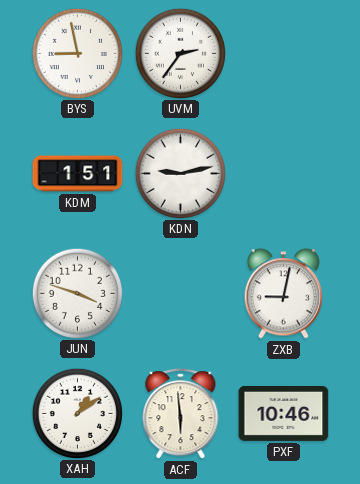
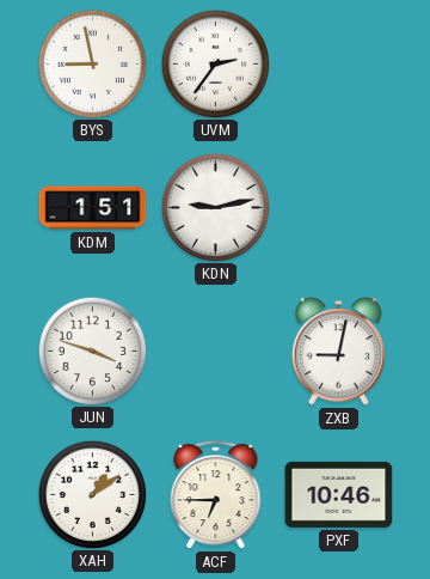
ACF: 5:59 -> 6:45
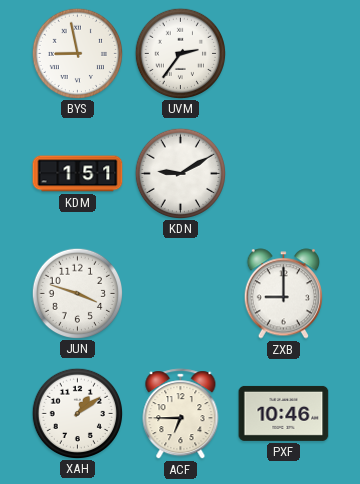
KDN: 9:13 -> 9:10
ZXB: 9:02 -> 9:00
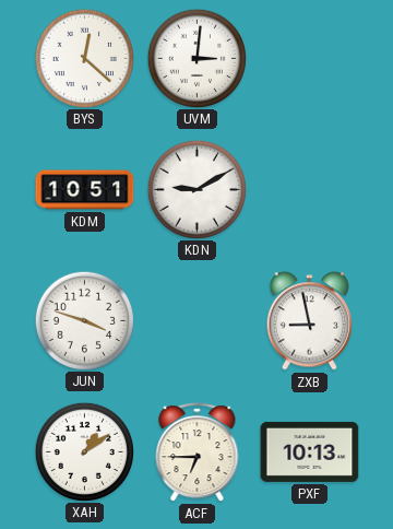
BYS: 8:58 -> 12:22
UVM: 2:36 -> 3:01
KDM: 1:51 -> 10:51
ZXB: 9:00 -> 8:58
PXF: 10:46 -> 10:13
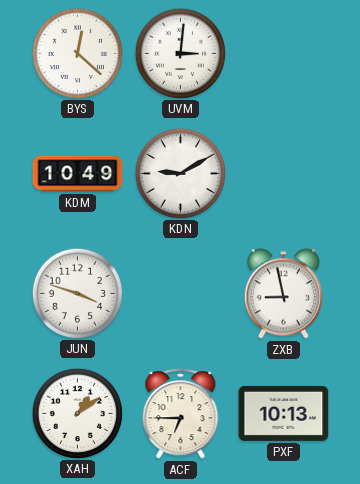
KDM: 10:51 -> 10:49
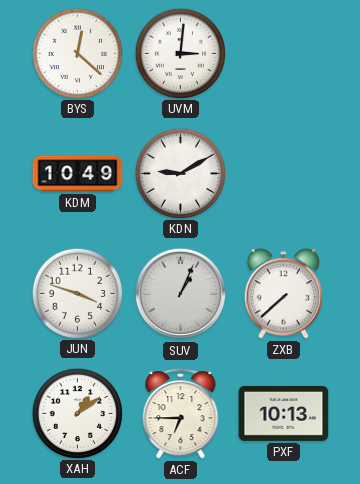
SUV: none -> 1:04
ZXB: 8:58 -> 7:38
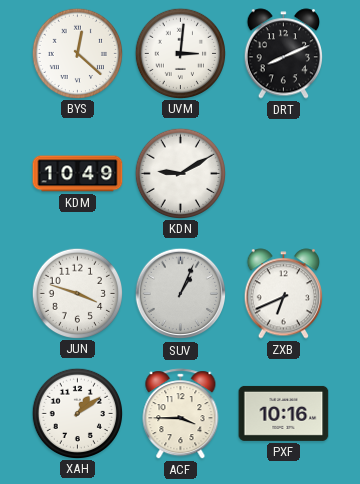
DRT: none -> 8:11
ZXB: 7:38 -> 6:41
ACF: 6:45 -> 3:45
PXF: 10:13 -> 10:16
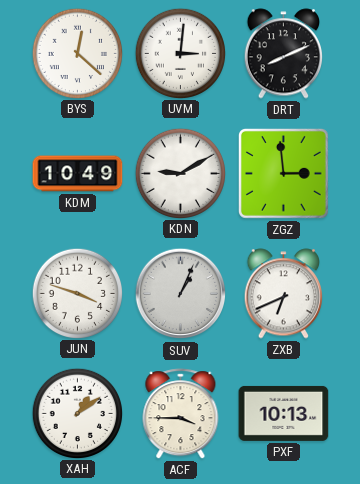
ZGZ: none -> 2:59
PXF: 10:16 -> 10:13
